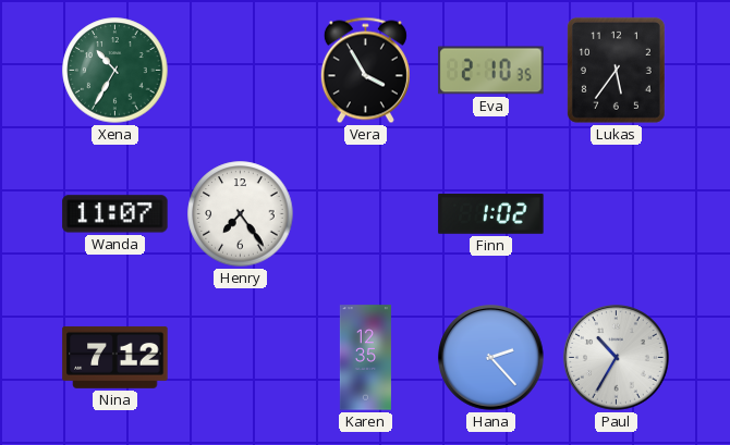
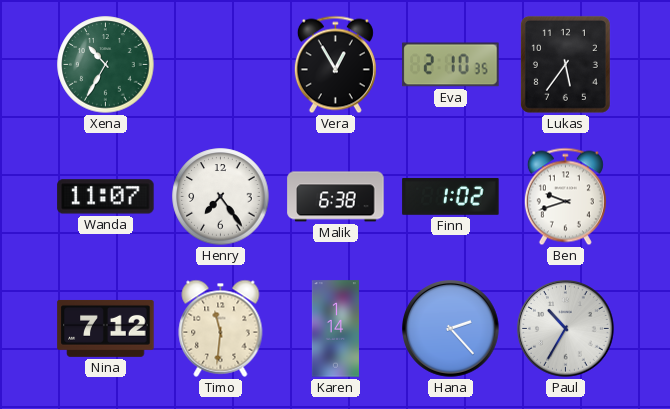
Vera: 3:55 -> 12:55
Malik: none -> 6:38
Ben: none -> 9:42
Timo: none -> 11:31
Karen: 12:35 -> 1:14
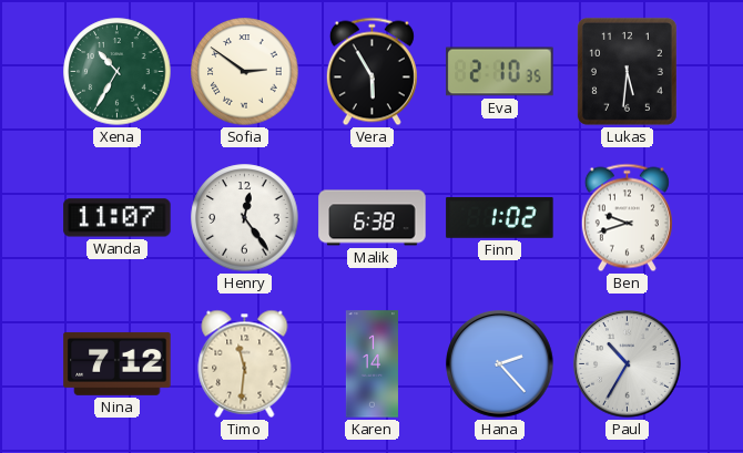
Sofia: none -> 2:51
Vera: 12:55 -> 5:55
Lukas: 5:36 -> 5:31
Henry: 7:24 -> 12:24
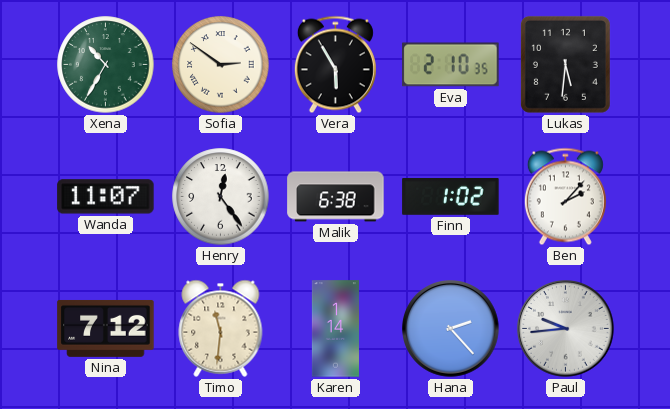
Ben: 9:42 -> 2:07
Paul: 10:35 -> 9:44
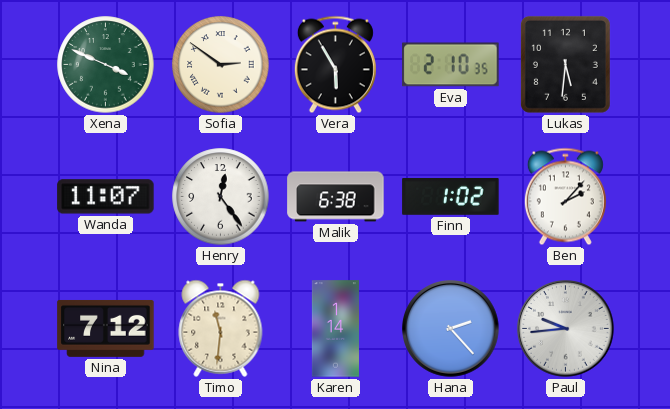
Xena: 10:35 -> 3:49
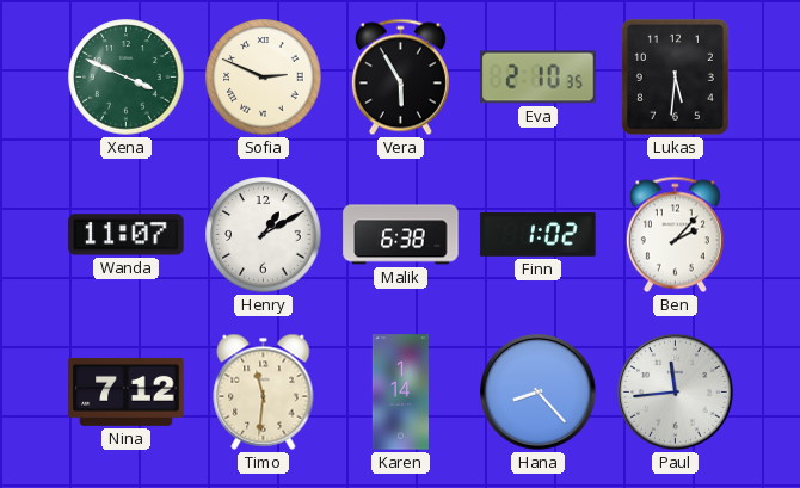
Sofia: 2:51 -> 2:49
Henry: 12:24 -> 1:10
Hana: 2:23 -> 8:23
Paul: 9:44 -> 11:44
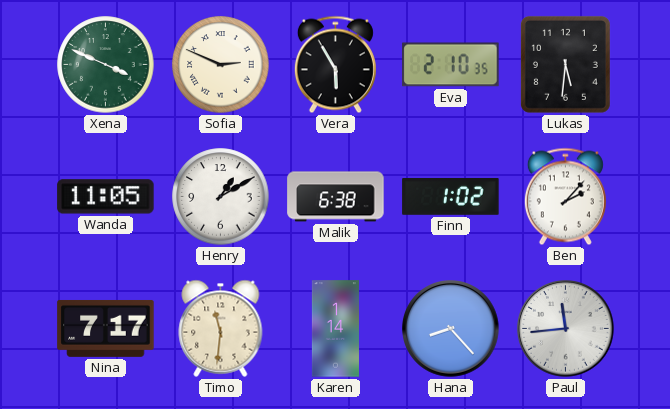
Wanda: 11:07 -> 11:05
Nina: 7:12 -> 7:17
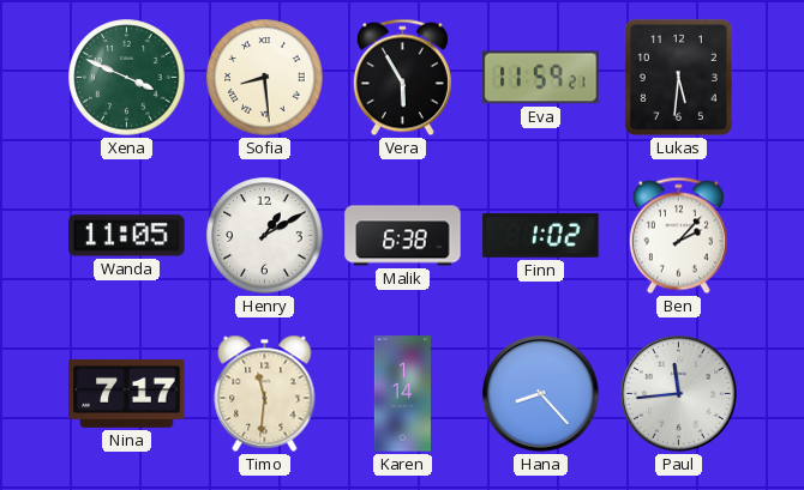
Sofia: 2:49 -> 8:29
Eva: 2:10 -> 11:59
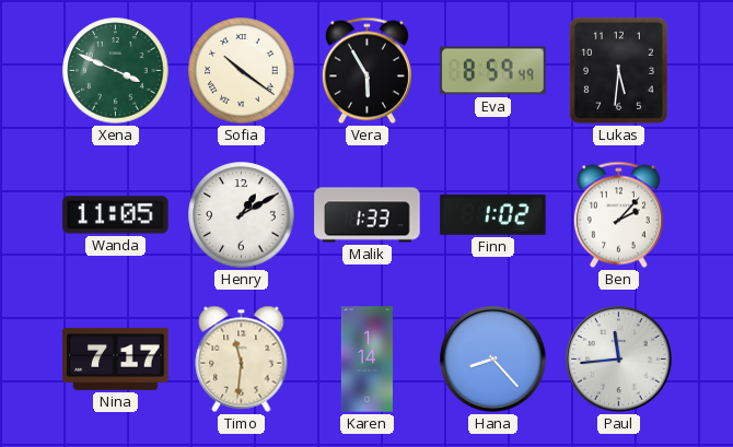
Sofia: 8:29 -> 10:21
Eva: 11:59 -> 8:59
Malik: 6:38 -> 1:33
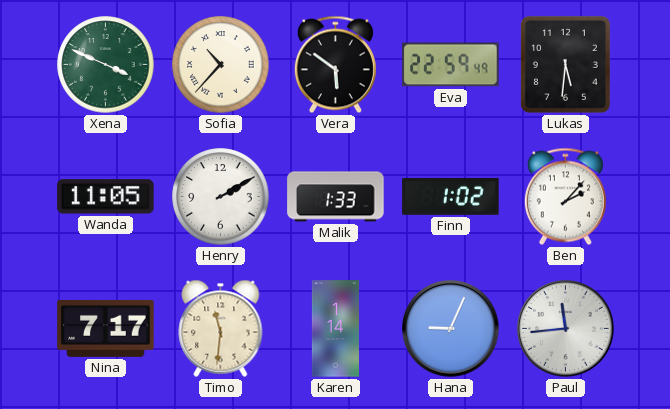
Sofia: 10:21 -> 10:37
Vera: 5:55 -> 5:51
Eva: 8:59 -> 22:59
Henry: 1:10 -> 2:10
Hana: 8:23 -> 9:04
